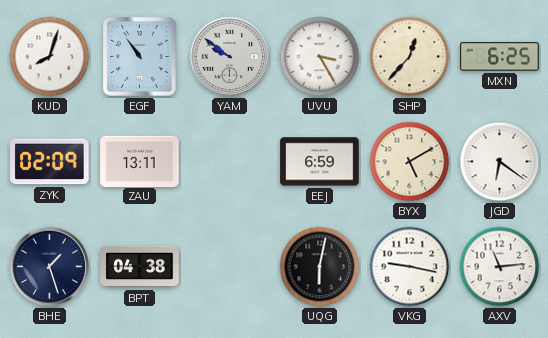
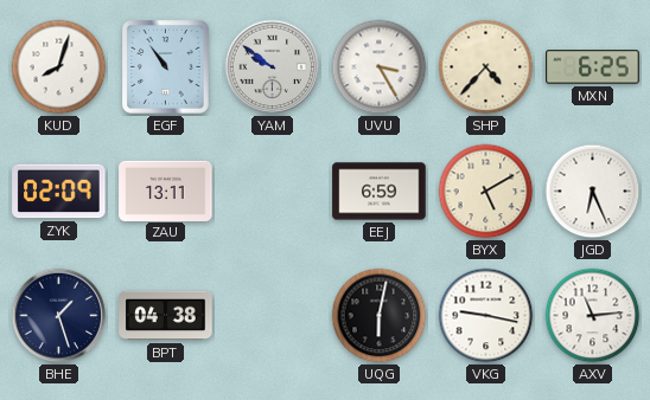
SHP: 12:37 -> 4:37
JGD: 6:21 -> 6:26
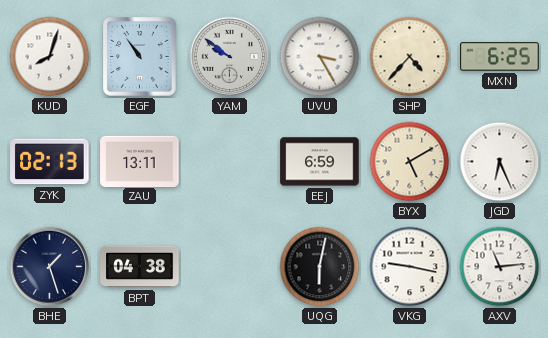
ZYK: 02:09 -> 02:13
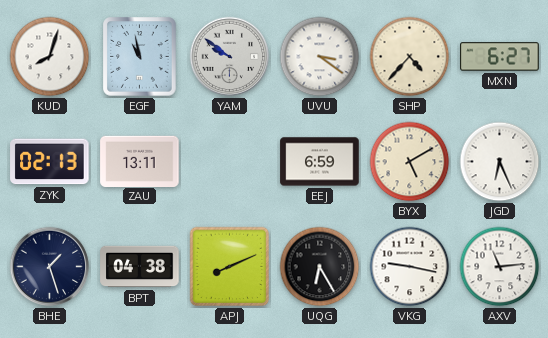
EGF: 10:54 -> 10:58
UVU: 3:25 -> 3:21
MXN: 6:25 -> 6:27
APJ: none -> 8:11
UQG: 6:02 -> 6:25
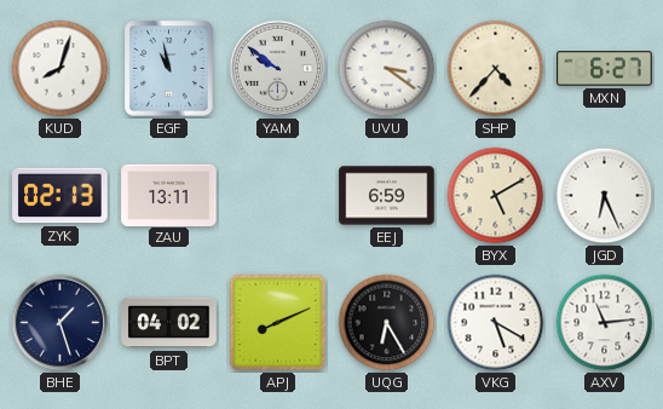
BPT: 04:38 -> 04:02
VKG: 9:17 -> 5:20
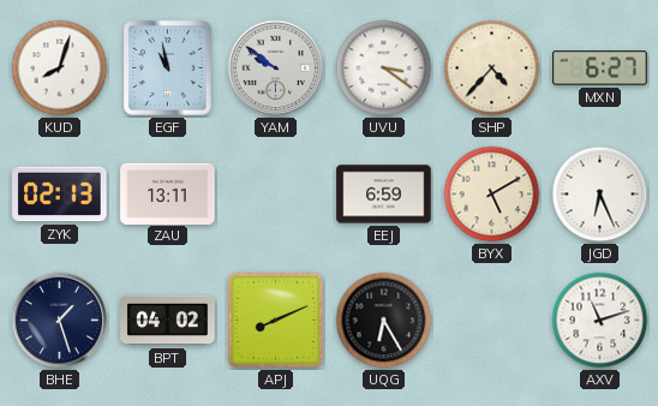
VKG: 5:20 -> none
AXV: 11:14 -> 11:12
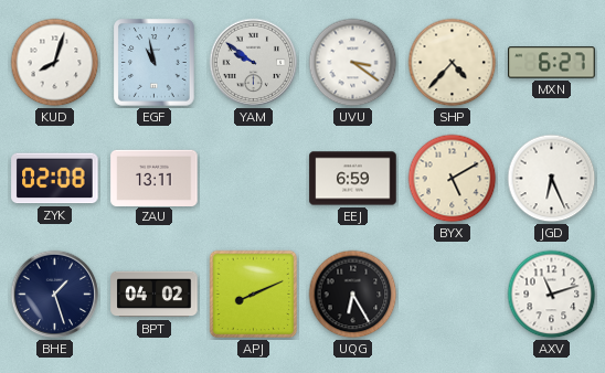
ZYK: 02:13 -> 02:08
